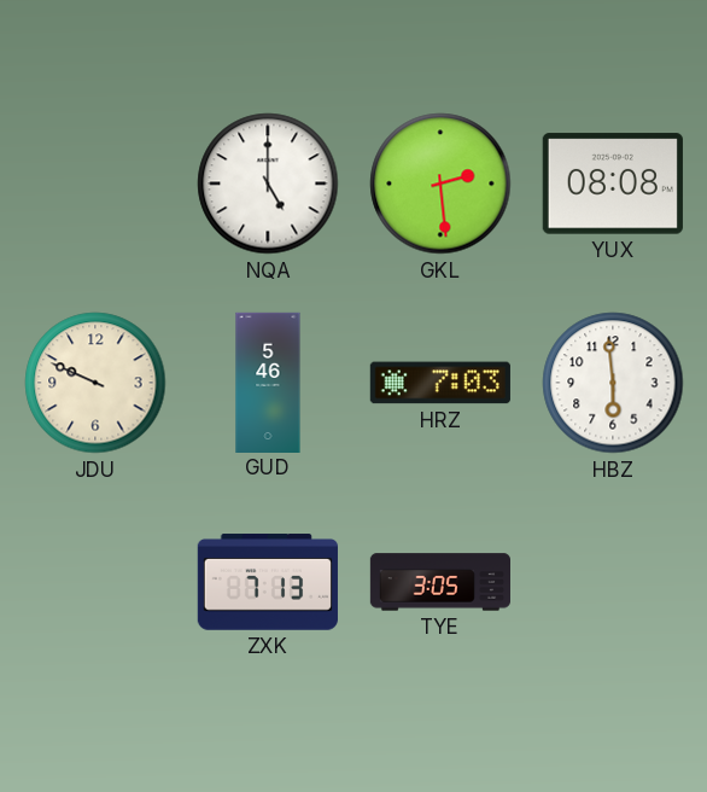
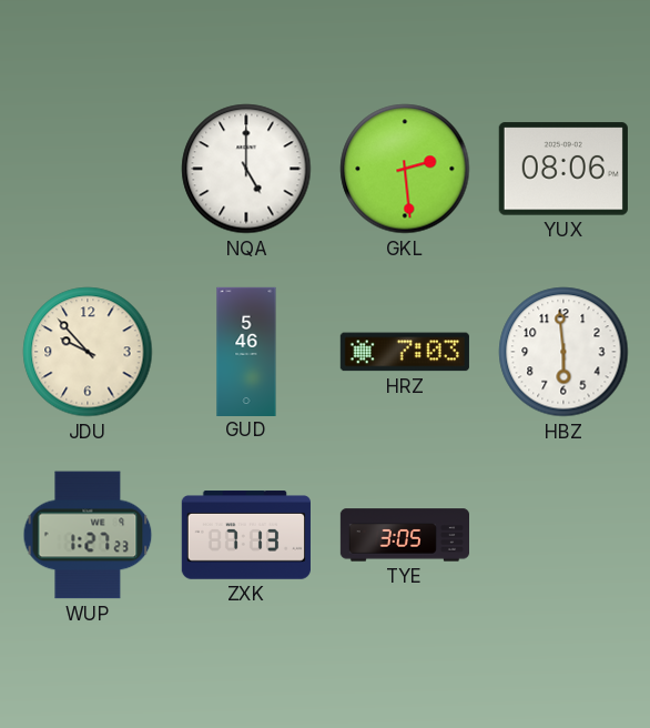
YUX: 08:08 -> 08:06
JDU: 9:49 -> 9:53
WUP: none -> 1:27
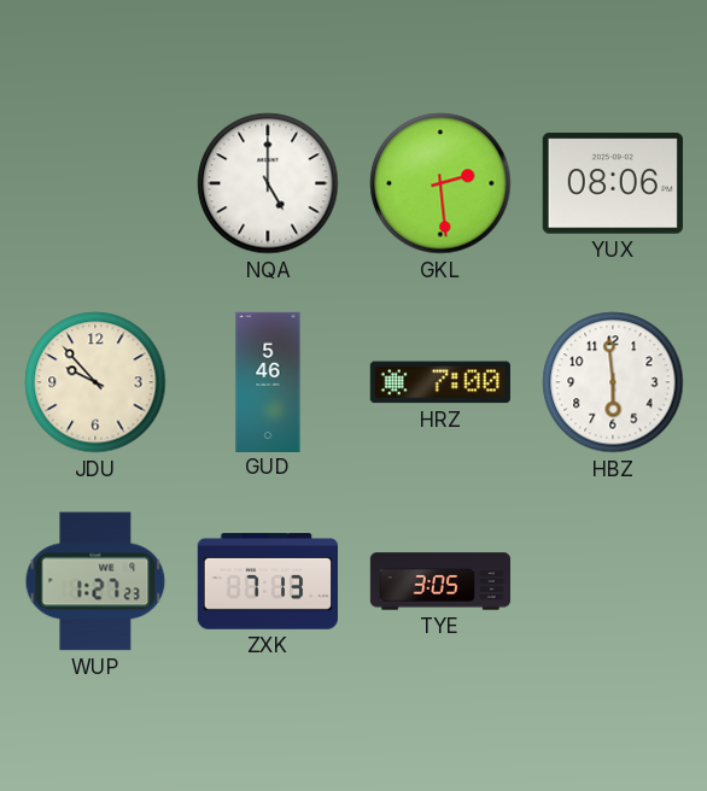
HRZ: 7:03 -> 7:00
